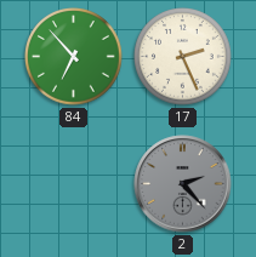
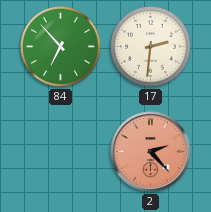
17: 2:26 -> 2:31
2 dial: grey -> salmon
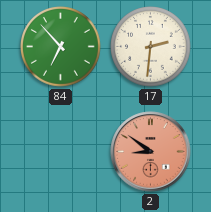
2: 2:23 -> 8:51
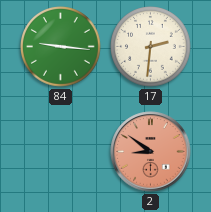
84: 6:53 -> 9:16
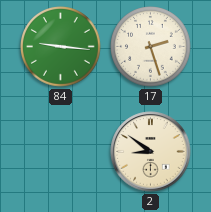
17: 2:31 -> 2:27
2 dial: salmon -> cream
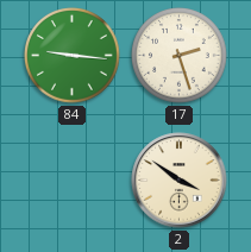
2: 8:51 -> 3:51
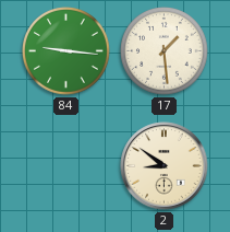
17: 2:27 -> 1:29
2: 3:51 -> 8:51
